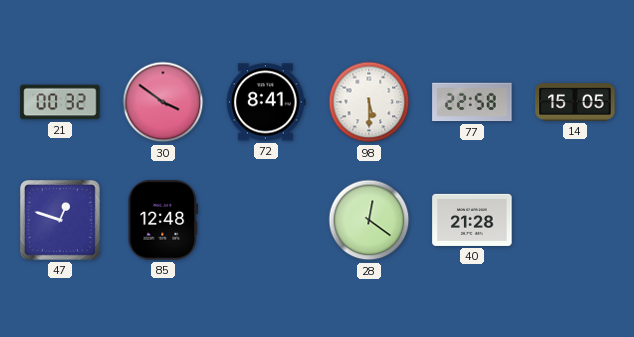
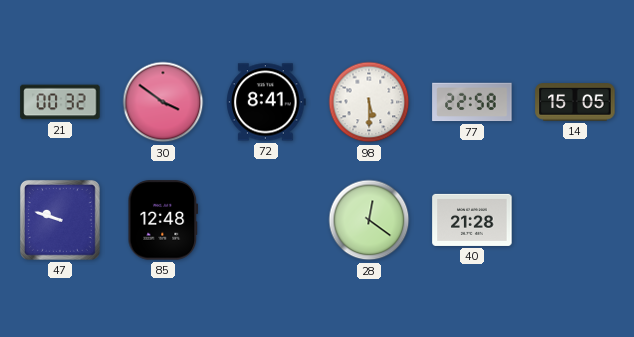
47: 12:48 -> 9:48
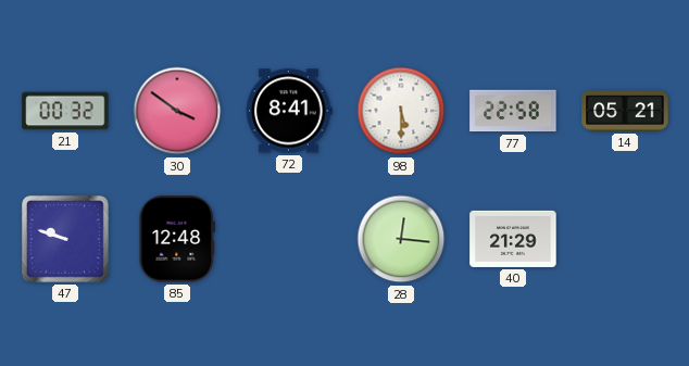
14: 15:05 -> 05:21
28: 12:21 -> 12:16
40: 21:28 -> 21:29
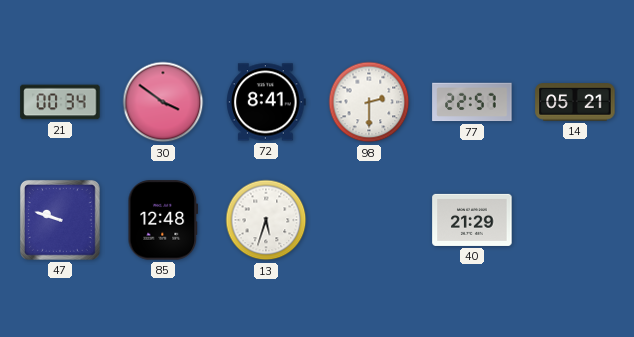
21: 00:32 -> 00:34
98: 5:30 -> 2:30
77: 22:58 -> 22:57
13: none -> 5:33
28: 12:16 -> none
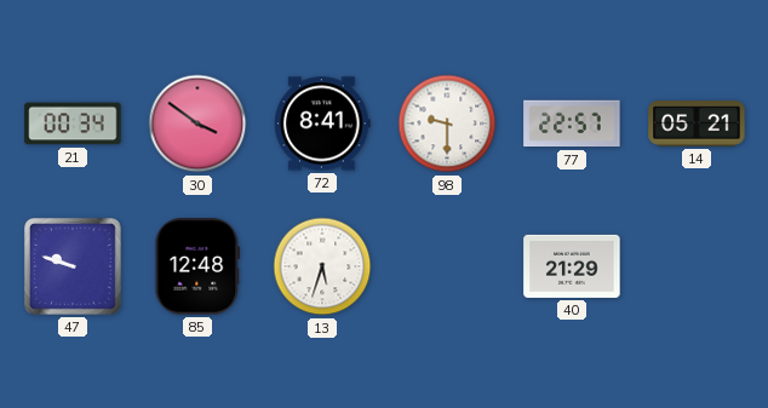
98: 2:30 -> 9:30
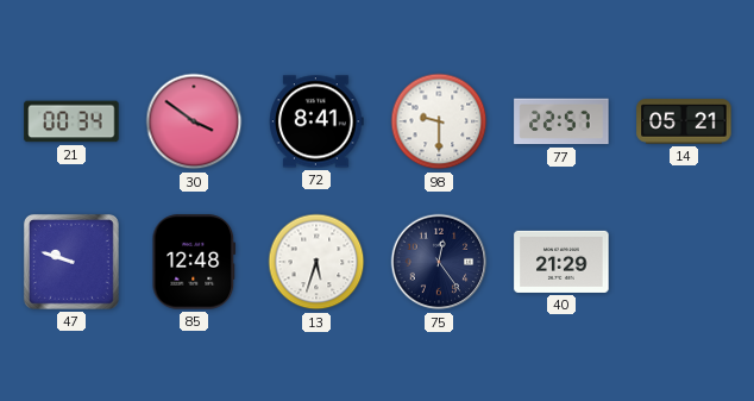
75: none -> 12:24
